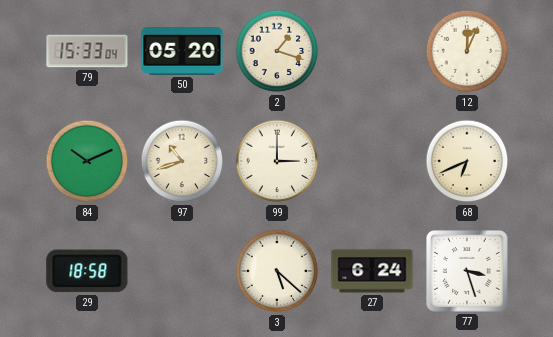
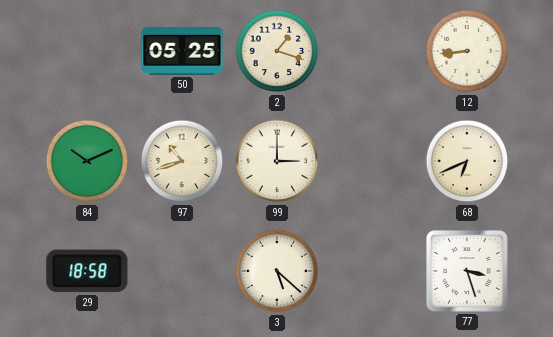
79: 15:33 -> none
50: 05:20 -> 05:25
12: 12:04 -> 8:44
27: 6:24 -> none
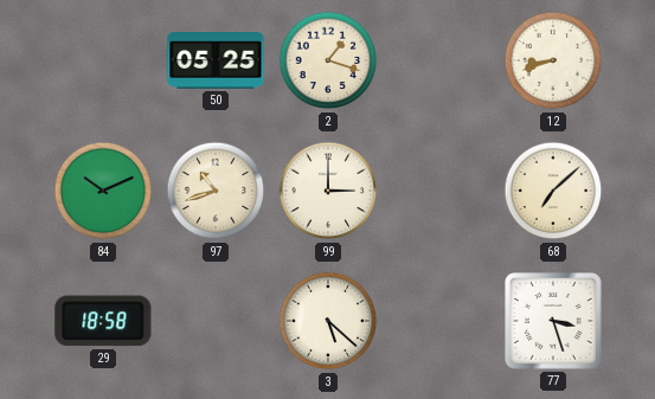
12: 8:44 -> 8:42
68: 6:41 -> 7:08
